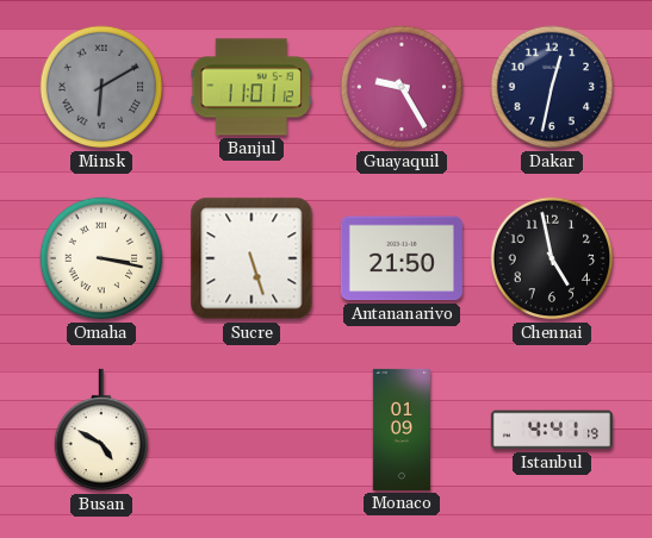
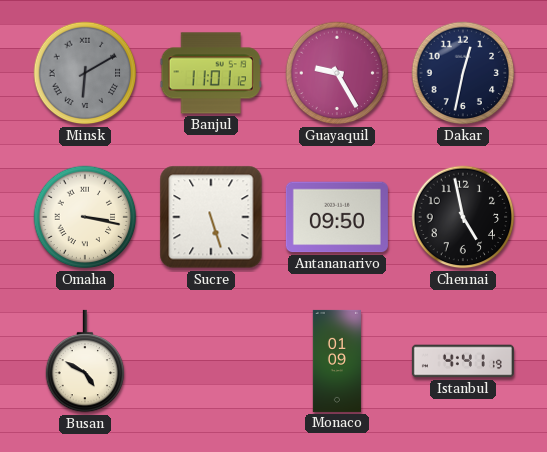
Antananarivo: 21:50 -> 09:50
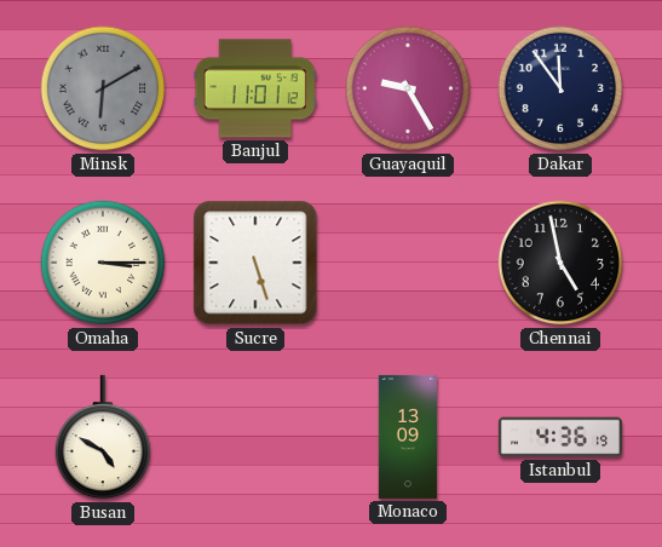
Dakar: 12:32 -> 11:54
Omaha: 3:17 -> 3:15
Antananarivo: 09:50 -> none
Monaco: 01:09 -> 13:09
Istanbul: 4:41 -> 4:36
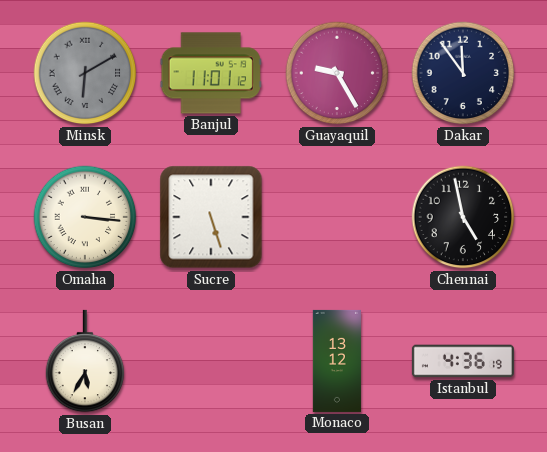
Omaha: 3:15 -> 3:16
Busan: 4:50 -> 5:35
Monaco: 13:09 -> 13:12
